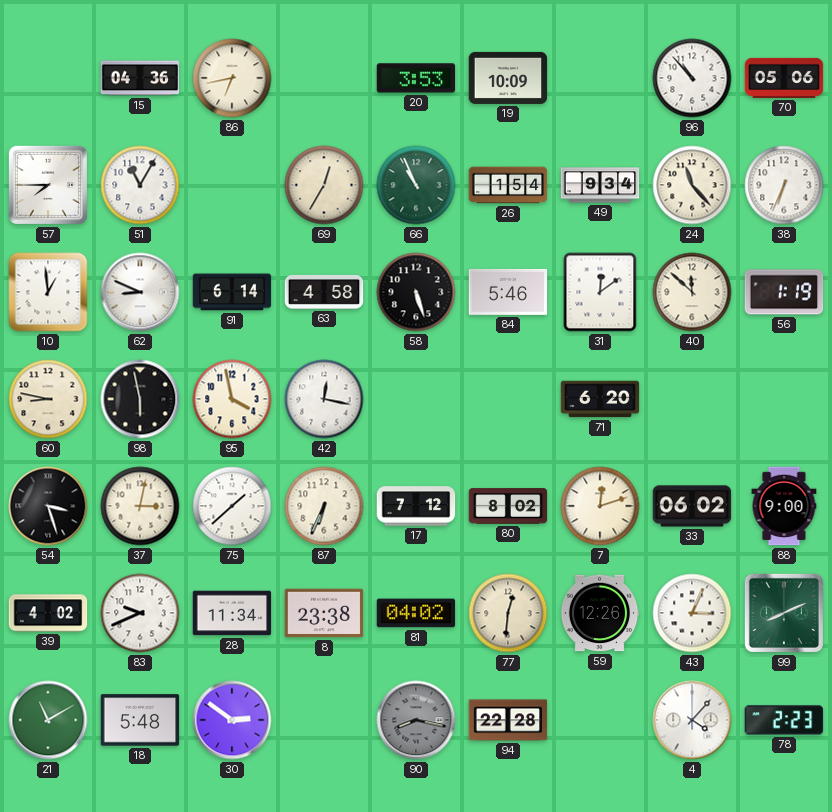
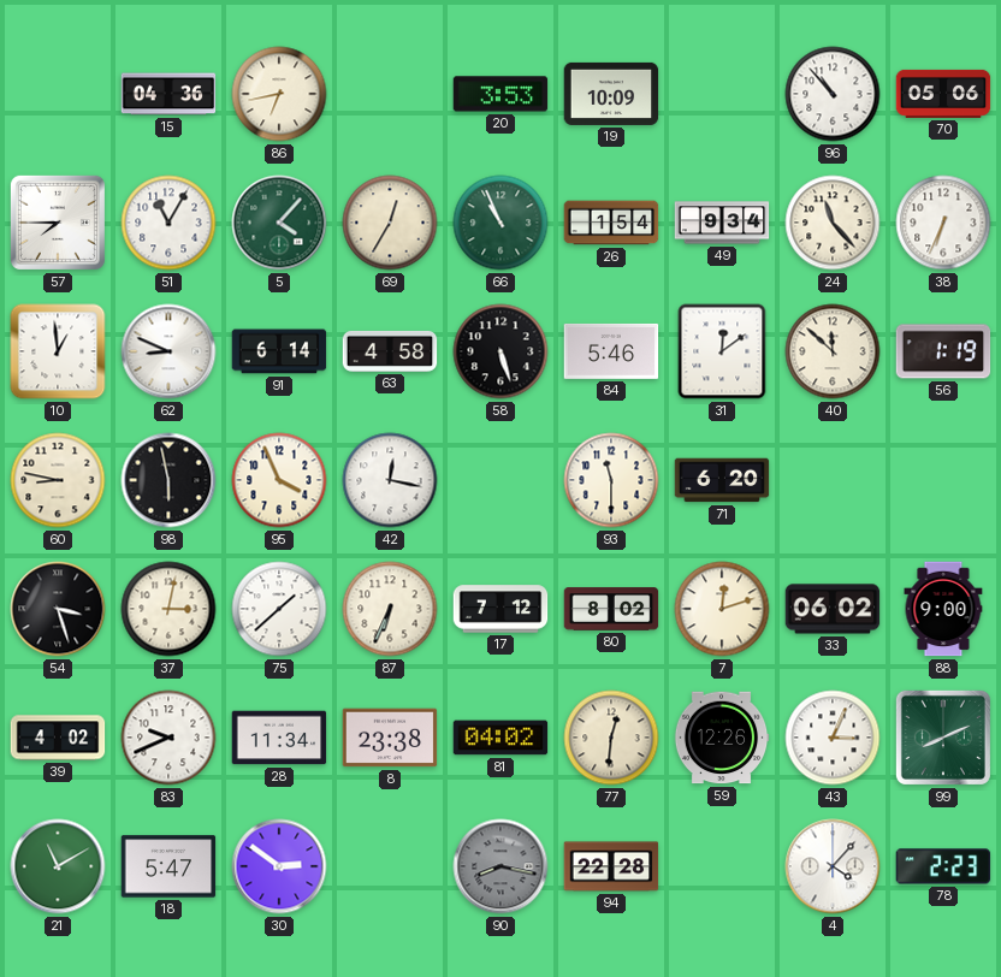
5: none -> 4:07
95: 3:58 -> 3:56
93: none -> 11:30
18: 5:48 -> 5:47
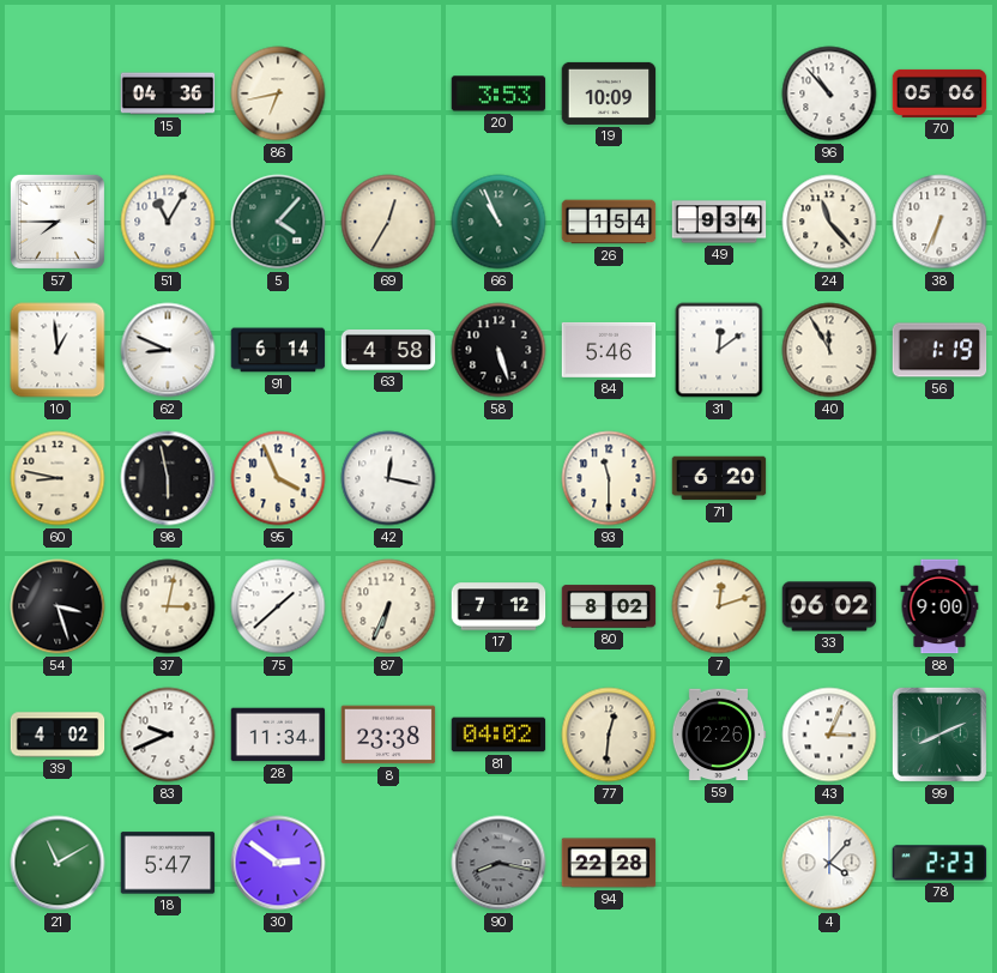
40: 11:52 -> 11:55
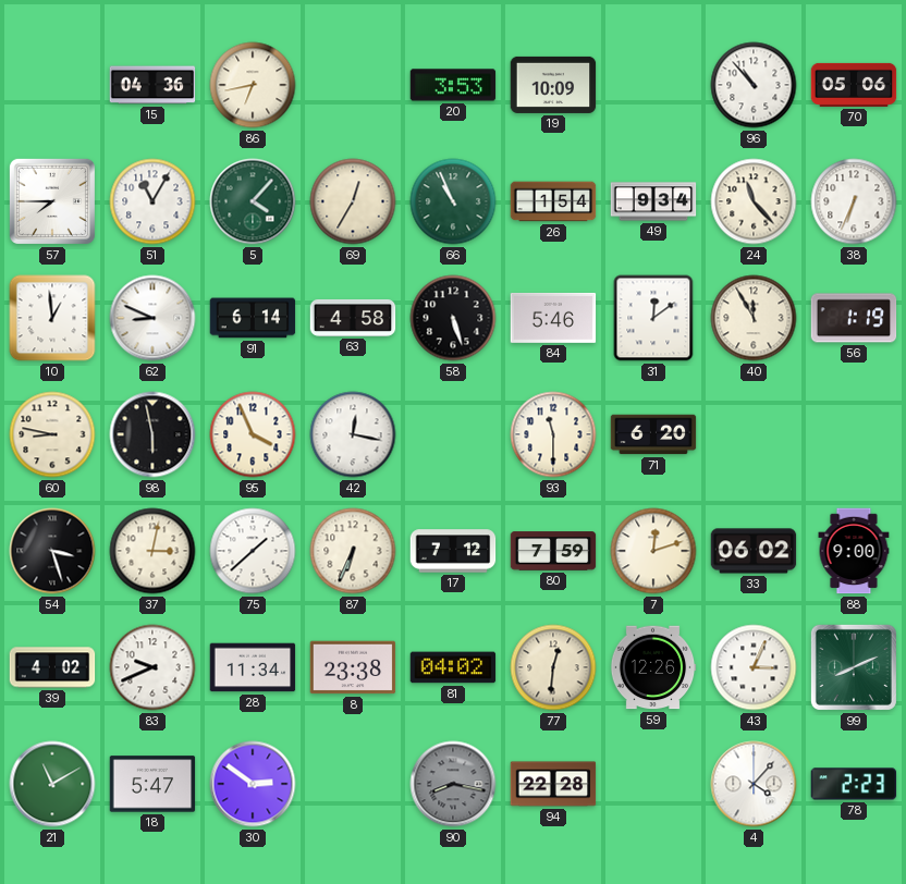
80: 8:02 -> 7:59
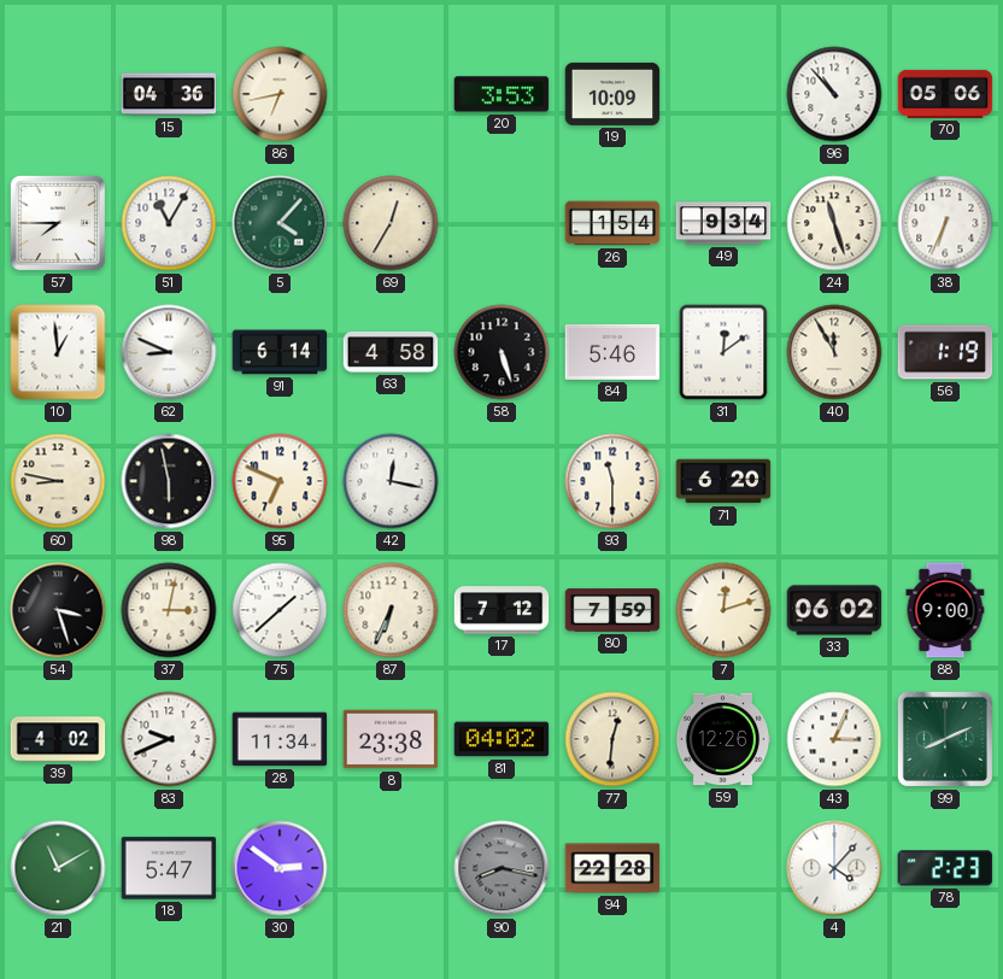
66: 10:56 -> none
24: 11:23 -> 11:27
95: 3:56 -> 6:49
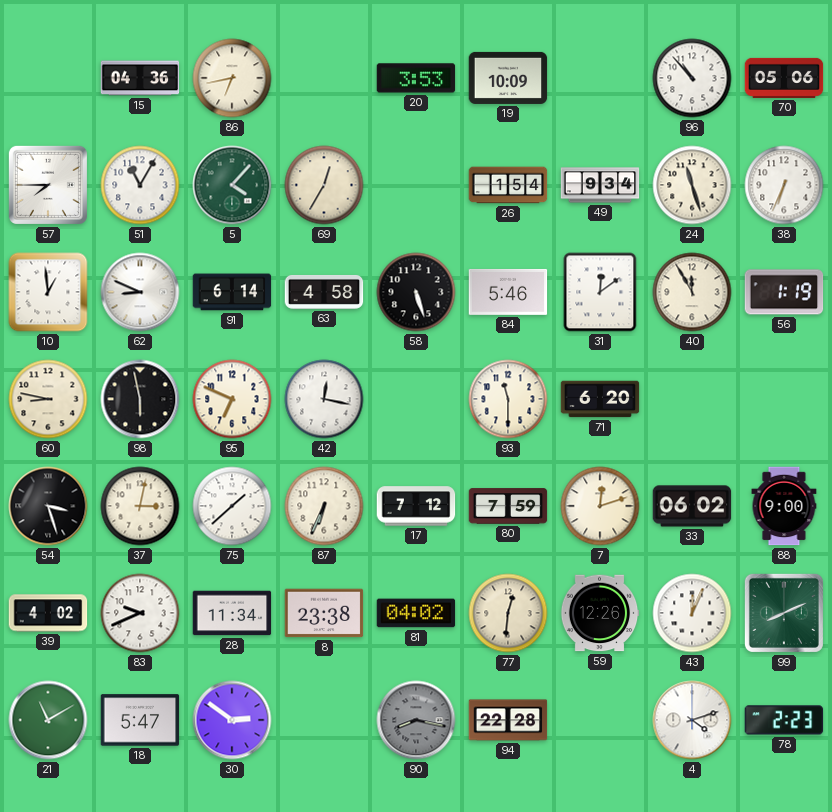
43: 3:04 -> 12:04
4: 4:07 -> 4:12
